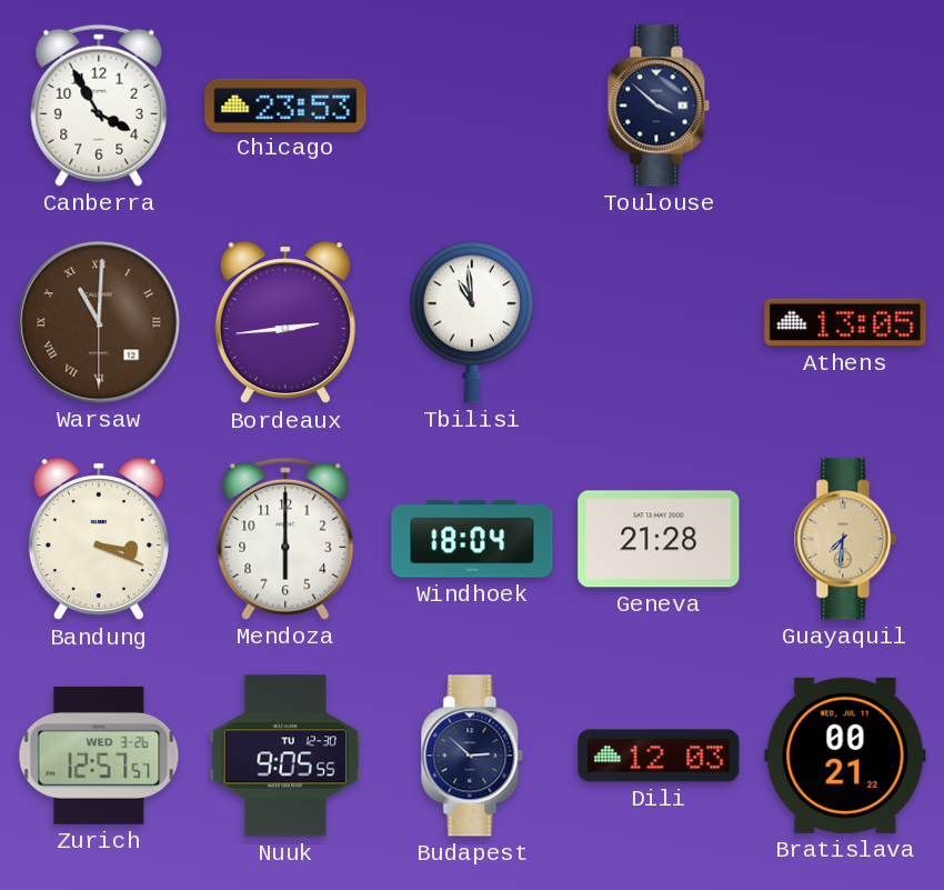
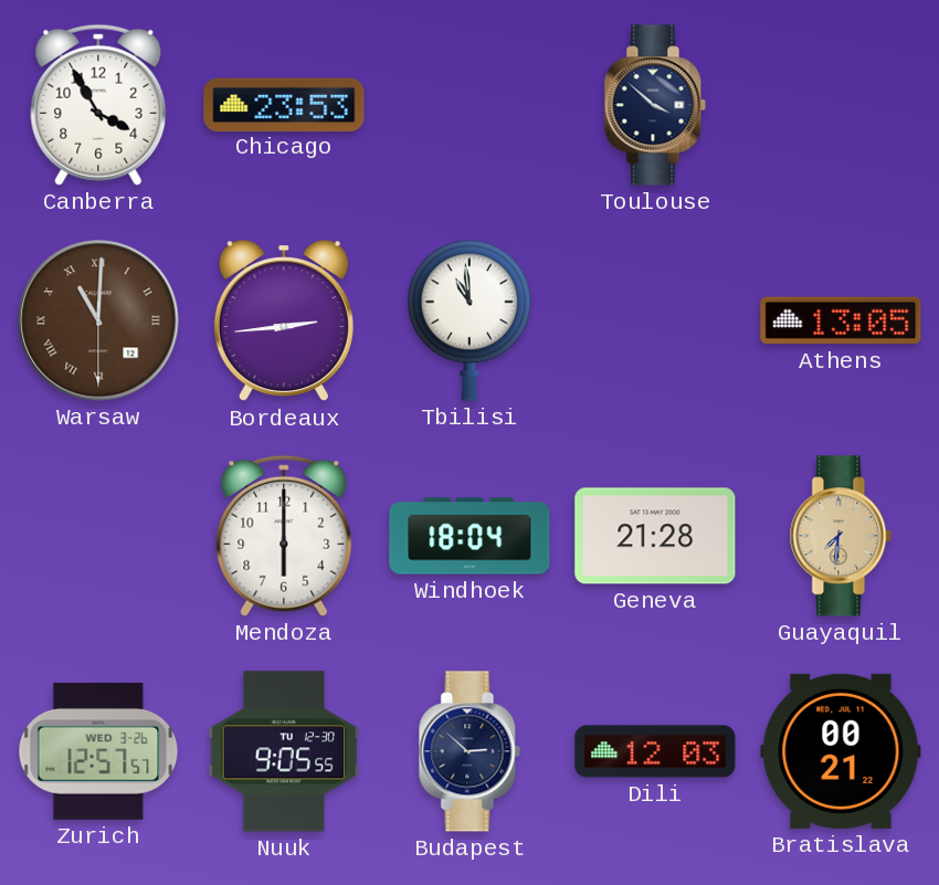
Bandung: 3:19 -> none
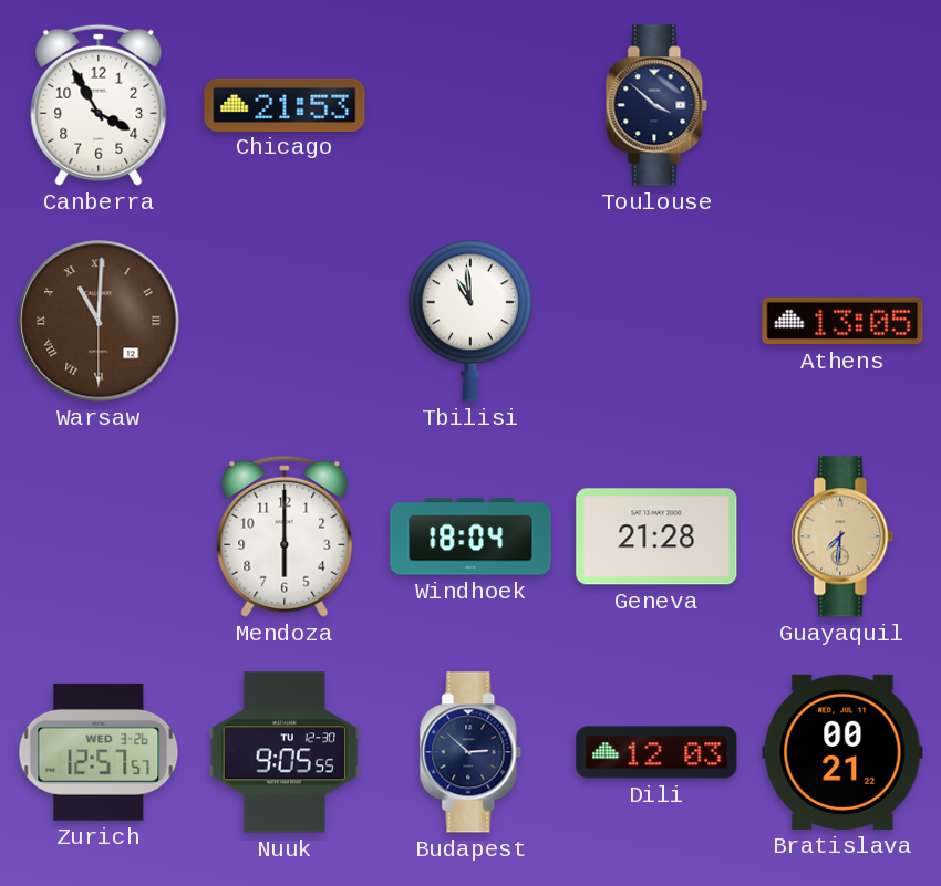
Chicago: 23:53 -> 21:53
Bordeaux: 2:44 -> none
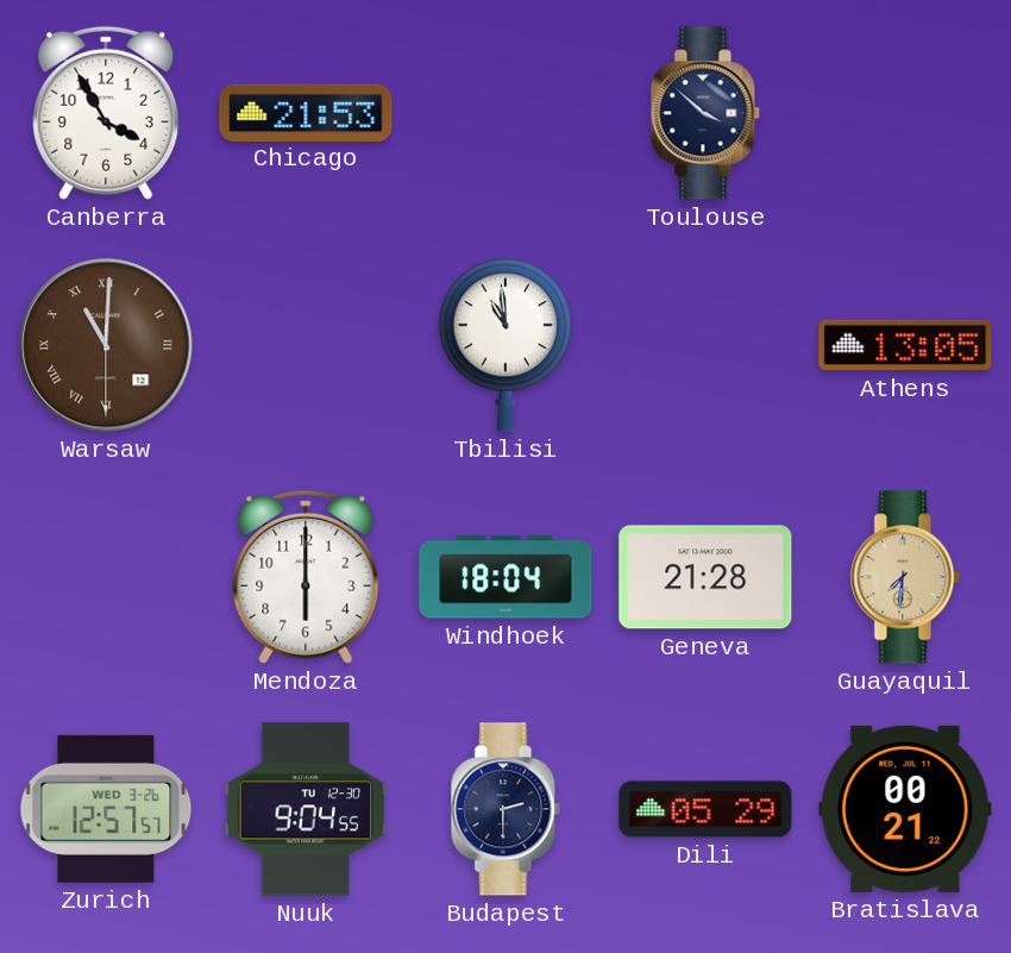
Nuuk: 9:05 -> 9:04
Budapest: 2:52 -> 2:30
Dili: 12:03 -> 05:29
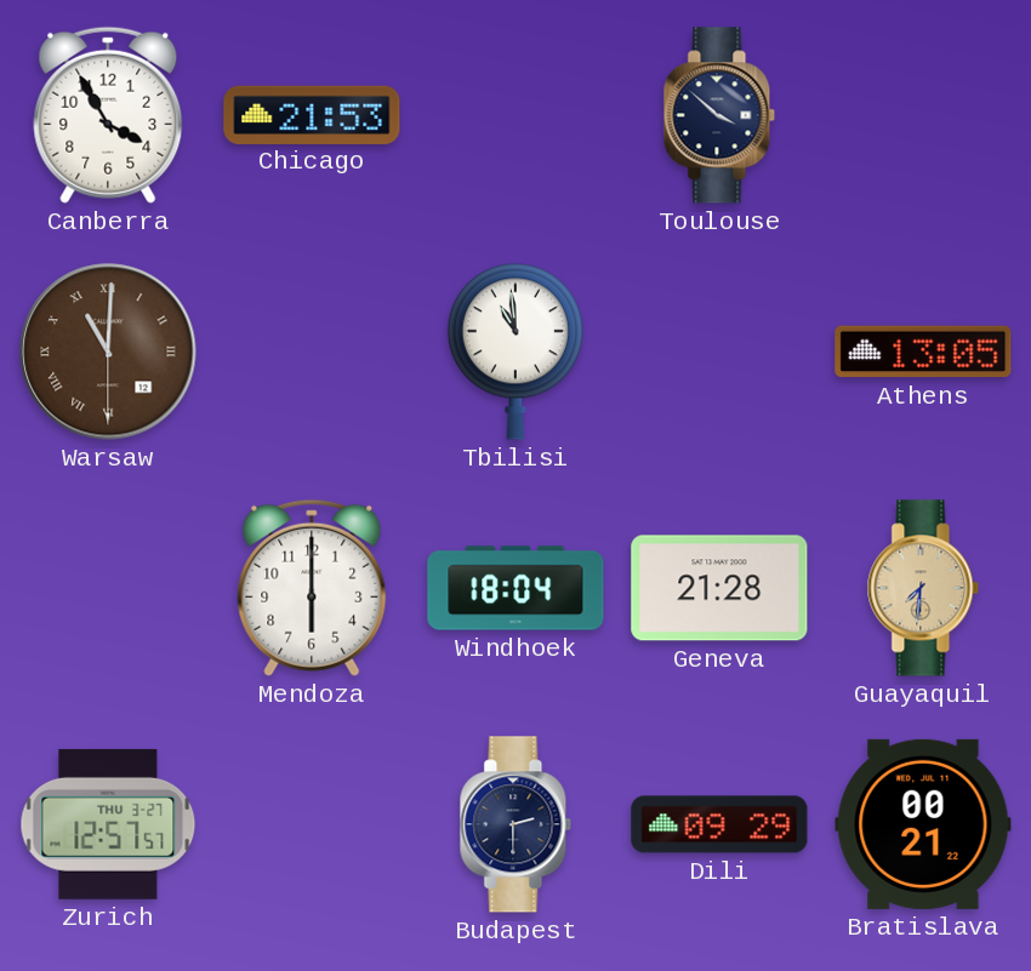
Zurich date: WED 3-26 -> THU 3-27
Nuuk: 9:04 -> none
Dili: 05:29 -> 09:29
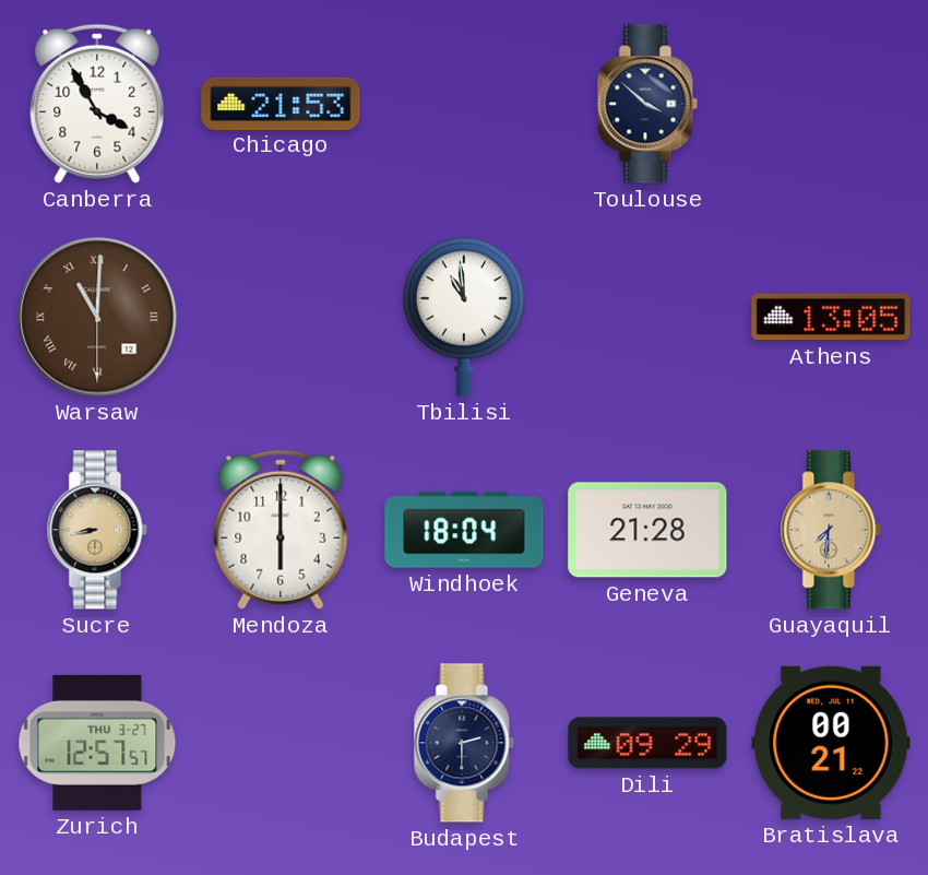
Sucre: none -> 8:43
